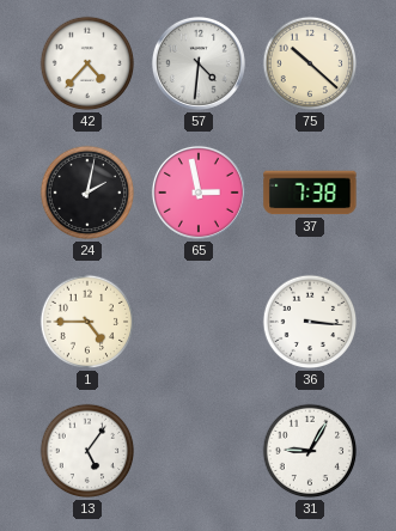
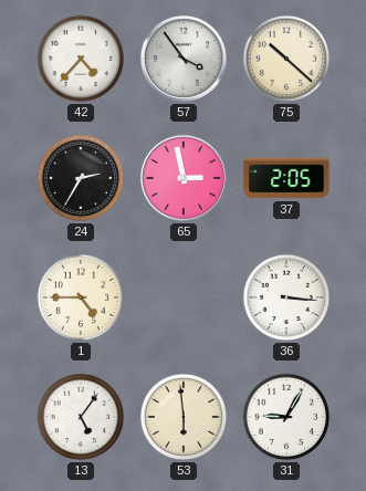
57: 4:31 -> 3:54
24: 2:02 -> 2:35
37: 7:38 -> 2:05
53: none -> 5:59
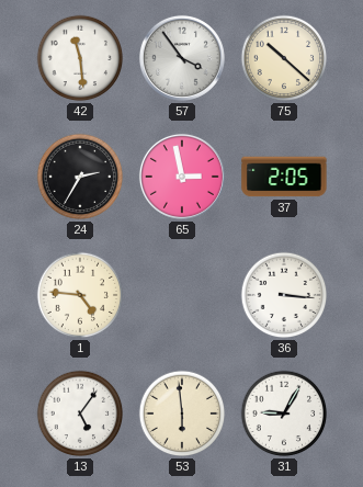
42: 4:37 -> 11:29
1: 4:45 -> 4:46
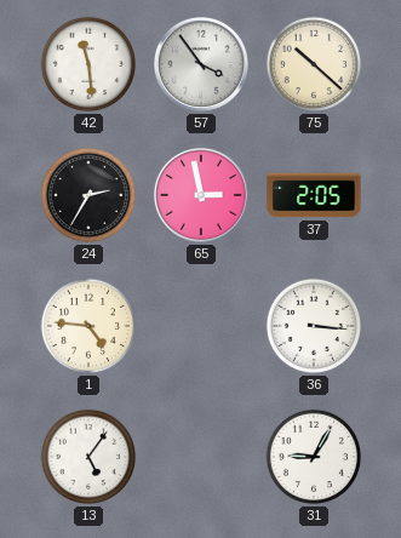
53: 5:59 -> none
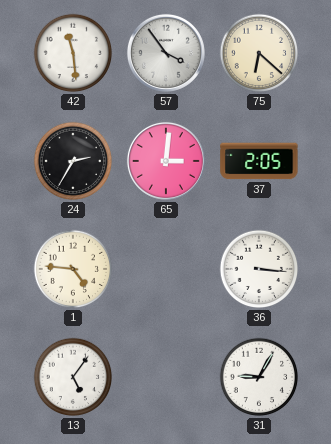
75: 10:22 -> 6:22
65: 2:58 -> 3:01
